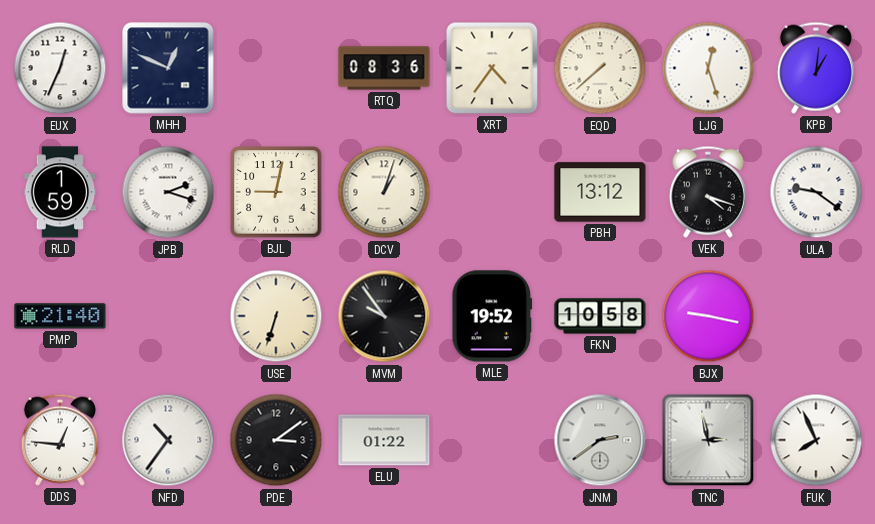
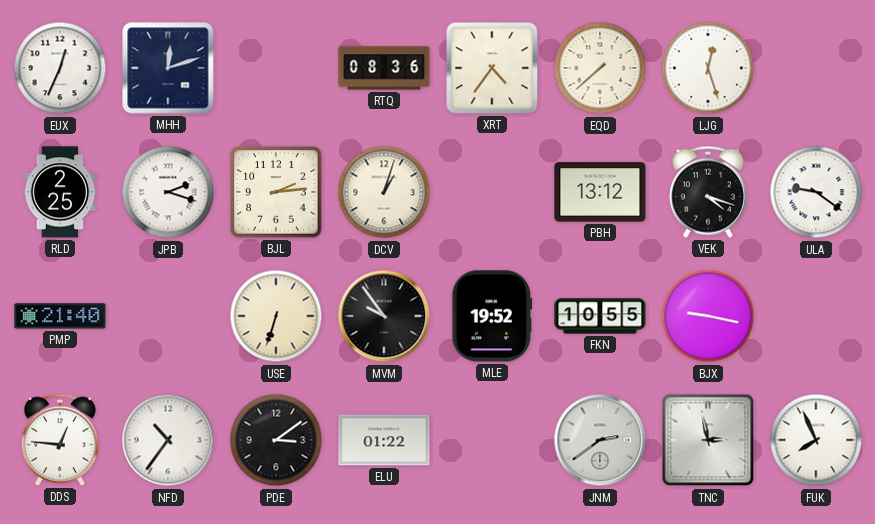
MHH: 12:49 -> 12:12
KPB: 1:01 -> none
RLD: 1:59 -> 2:25
BJL: 9:02 -> 2:14
FKN: 10:58 -> 10:55
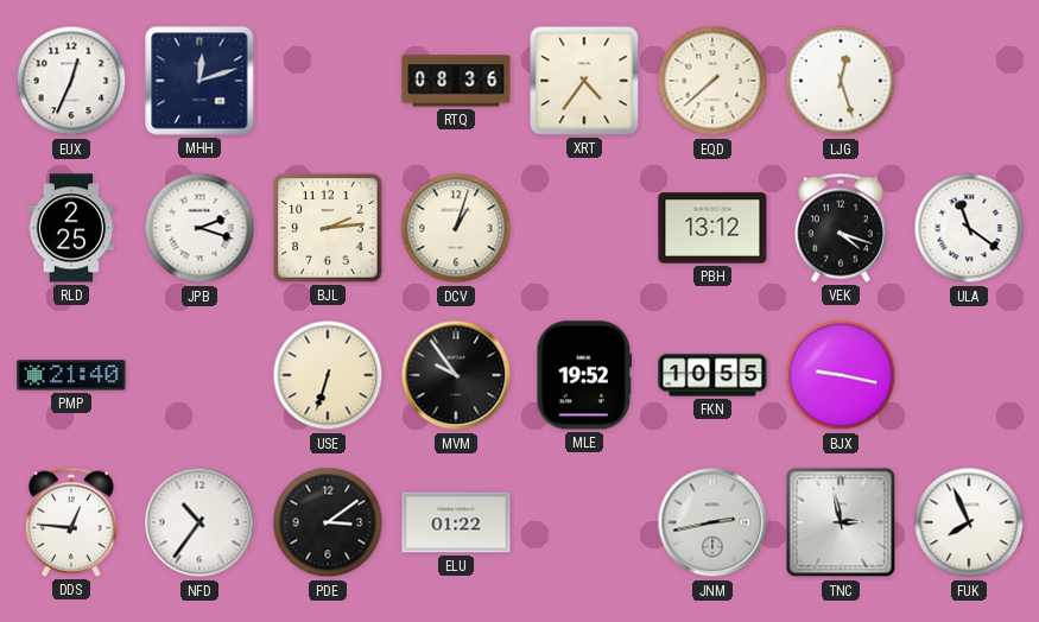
ULA: 9:21 -> 11:21
JNM: 2:39 -> 2:43
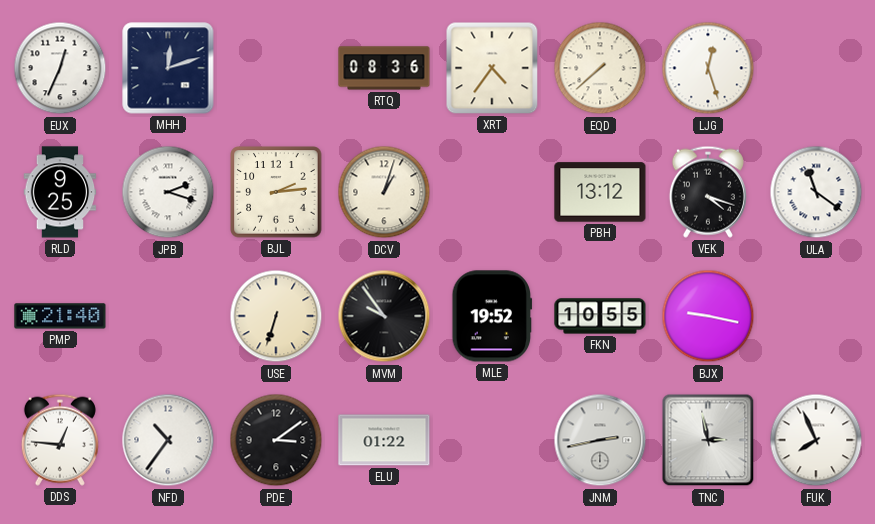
RLD: 2:25 -> 9:25
